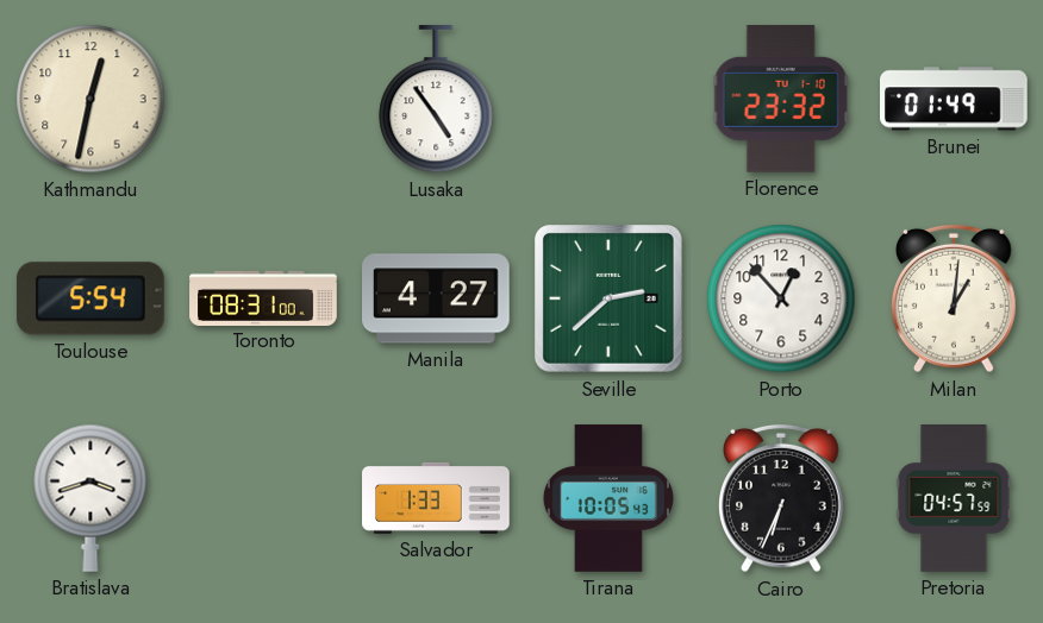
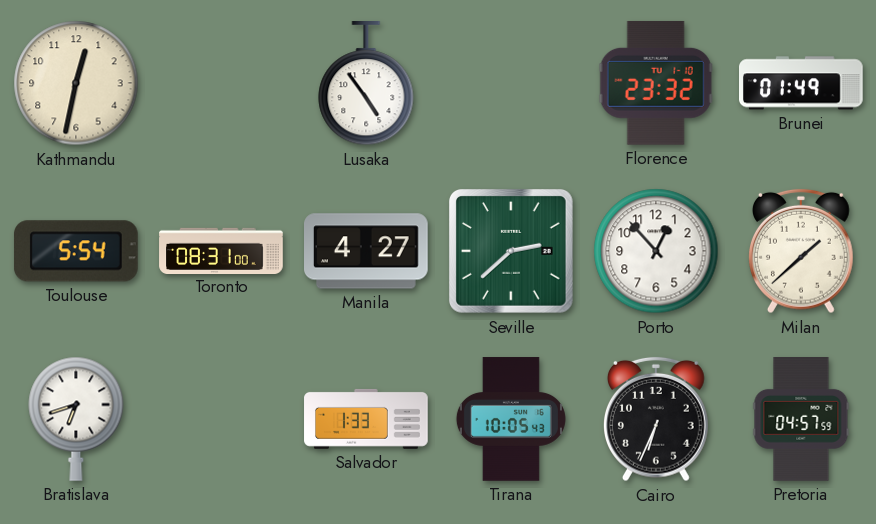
Milan: 1:01 -> 1:38
Bratislava: 3:42 -> 6:42
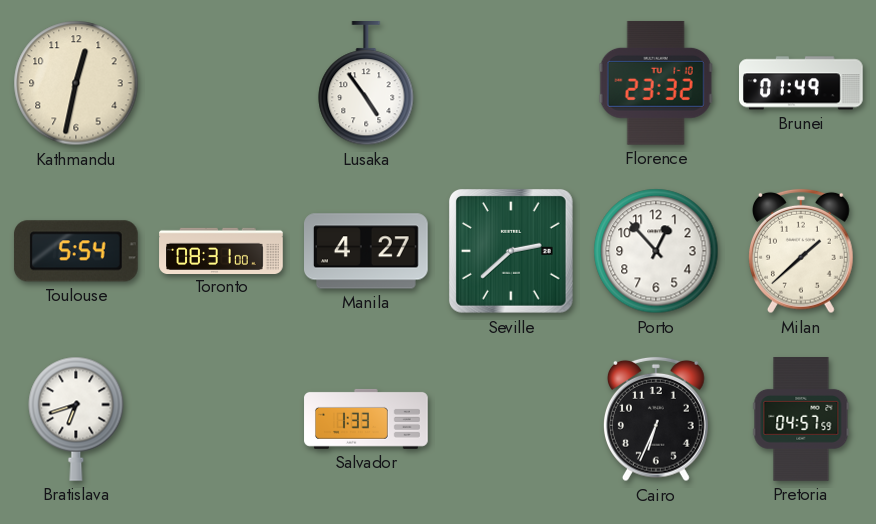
Tirana: 10:05 -> none
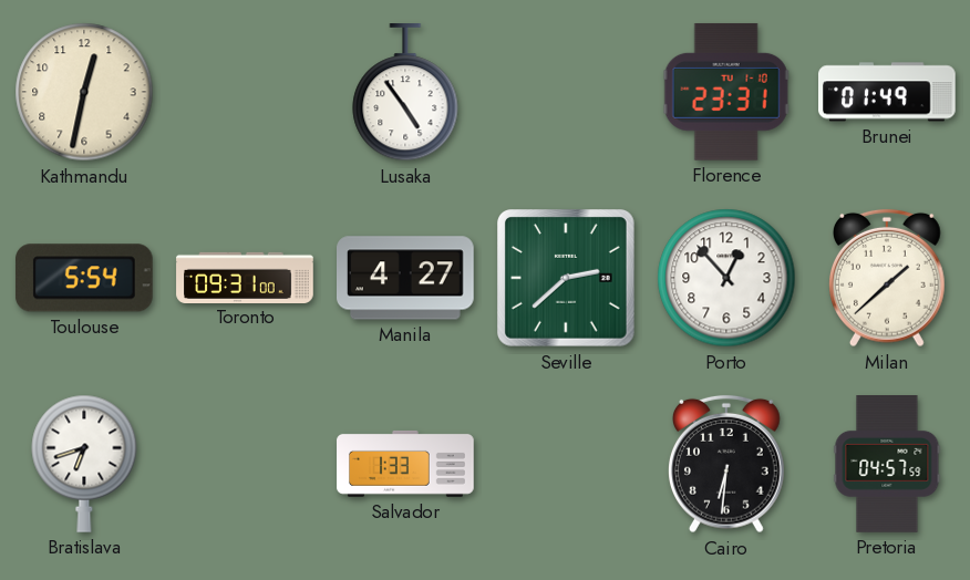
Florence: 23:32 -> 23:31
Toronto: 08:31 -> 09:31
Cairo: 6:34 -> 6:31
